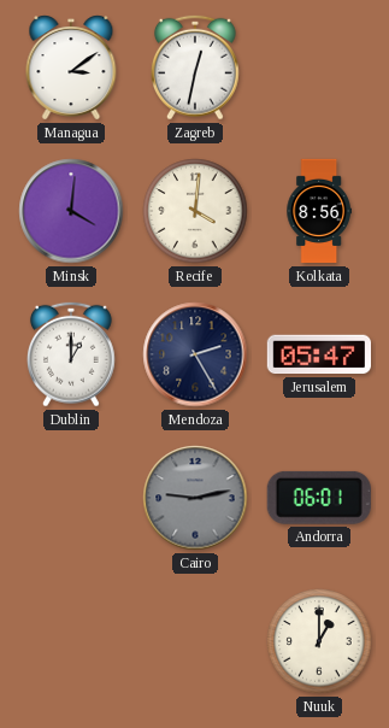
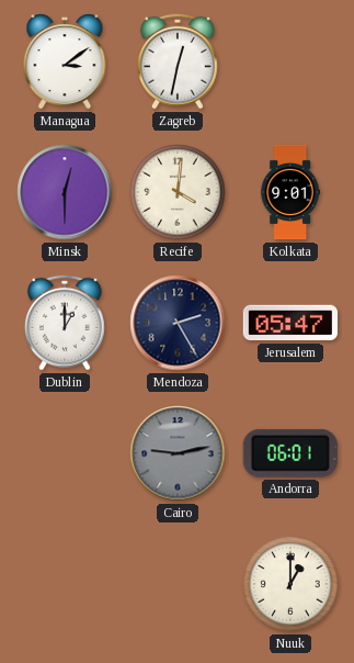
Minsk: 4:01 -> 12:30
Kolkata: 8:56 -> 9:01
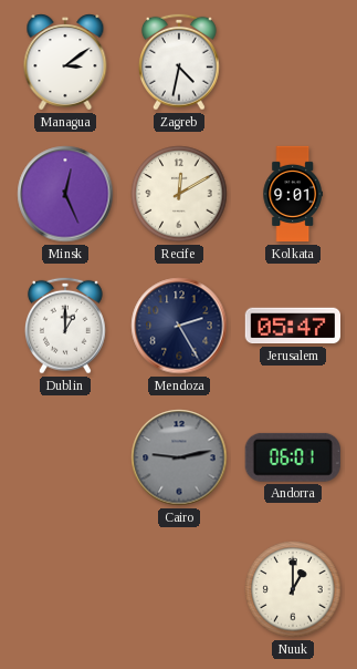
Zagreb: 12:32 -> 4:32
Minsk: 12:30 -> 12:26
Recife: 4:01 -> 12:10
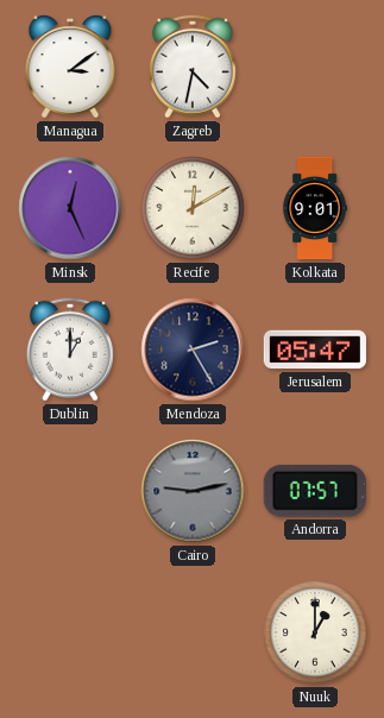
Andorra: 06:01 -> 07:57
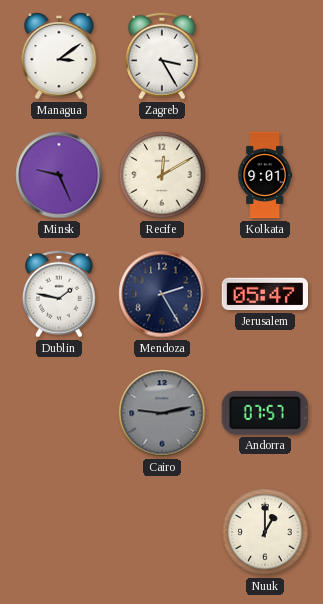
Zagreb: 4:32 -> 3:25
Minsk: 12:26 -> 9:26
Dublin: 1:00 -> 1:47
